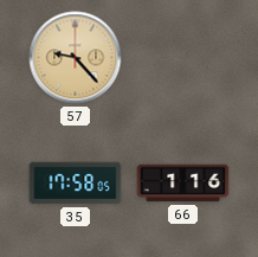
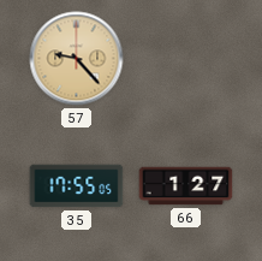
35: 17:58 -> 17:55
66: 1:16 -> 1:27
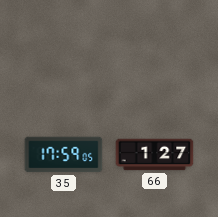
57: 9:23 -> none
35: 17:55 -> 17:59
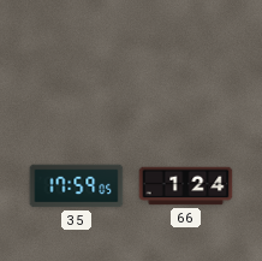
66: 1:27 -> 1:24
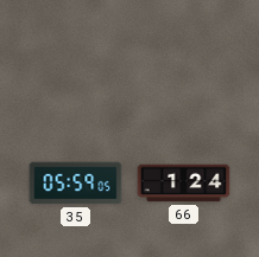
35: 17:59 -> 05:59
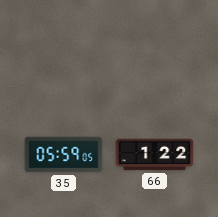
66: 1:24 -> 1:22
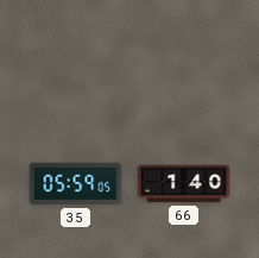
66: 1:22 -> 1:40
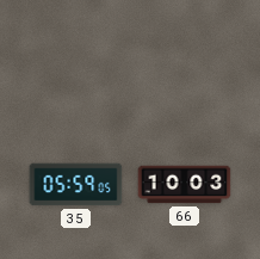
66: 1:40 -> 10:03
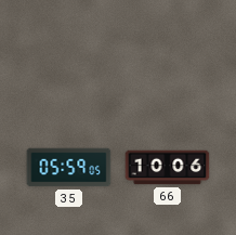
66: 10:03 -> 10:06
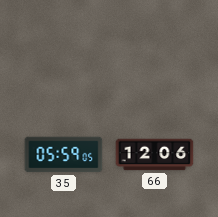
66: 10:06 -> 12:06
